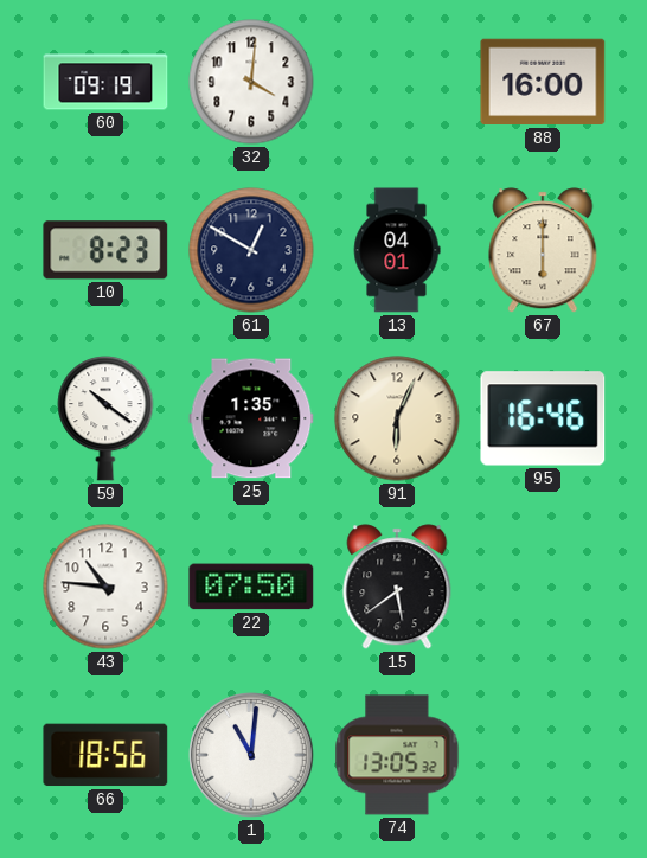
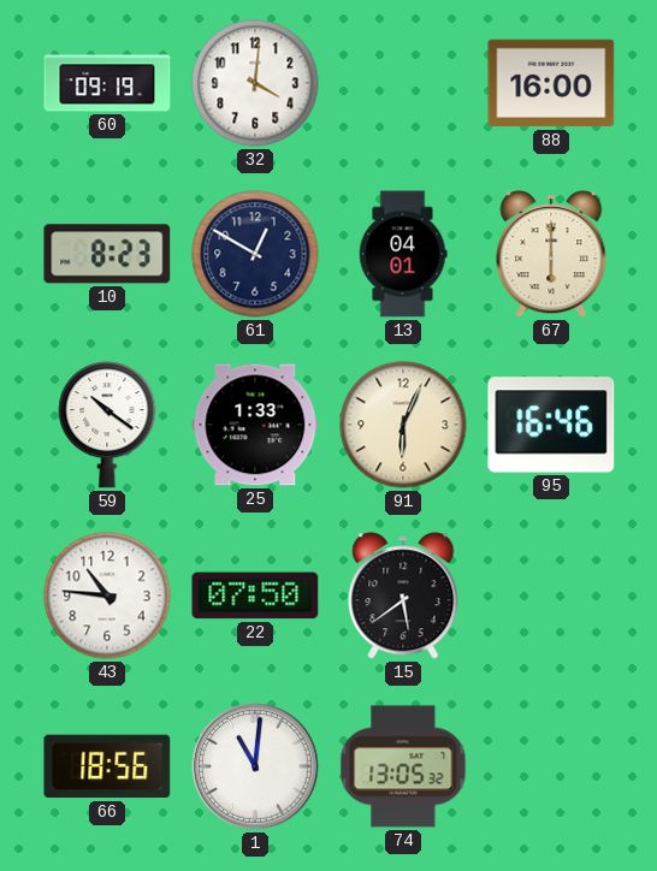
25: 1:35 -> 1:33
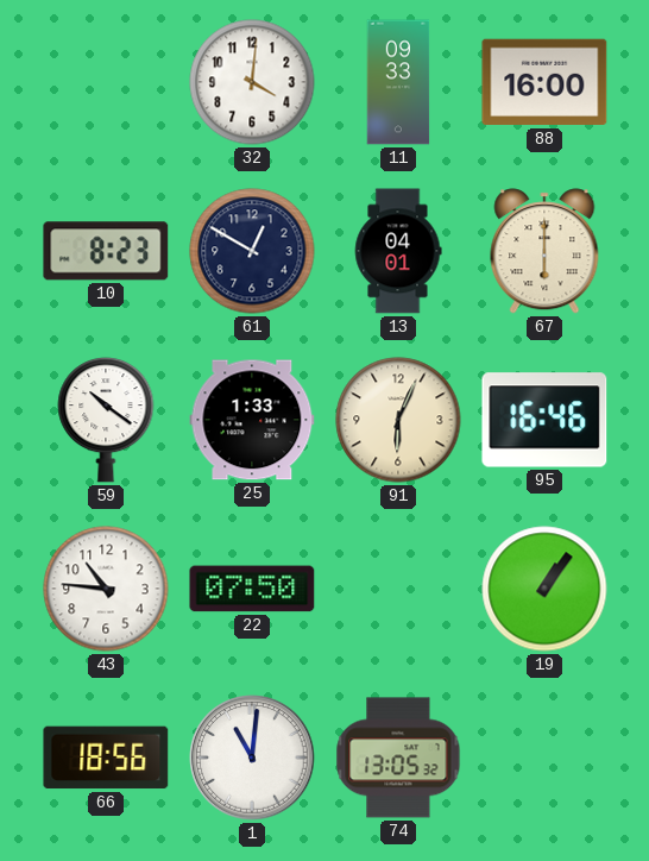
60: 09:19 -> none
11: none -> 09:33
15: 5:39 -> none
19: none -> 1:06
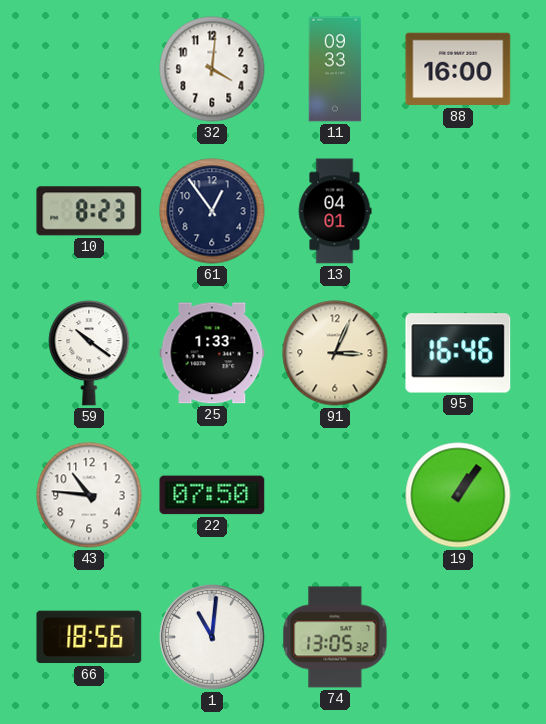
61: 12:50 -> 12:54
67: 6:00 -> none
91: 6:04 -> 3:04
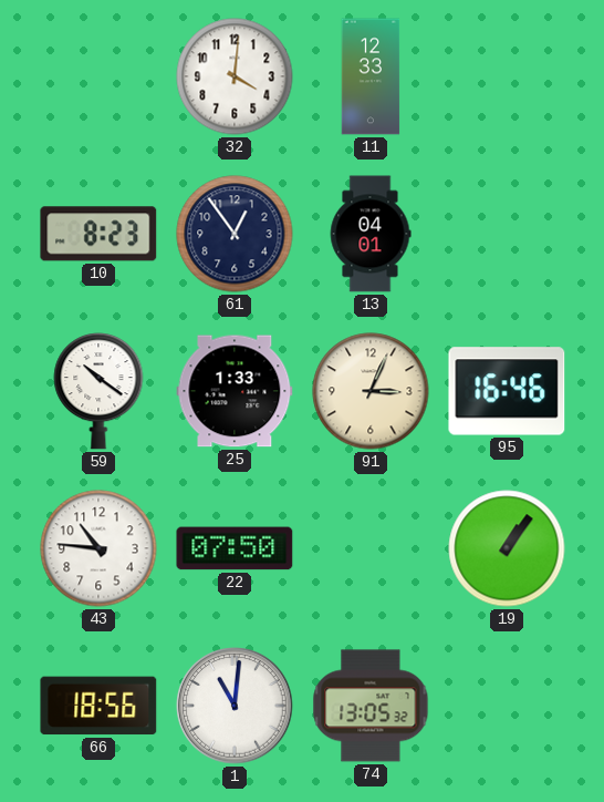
11: 09:33 -> 12:33
88: 16:00 -> none
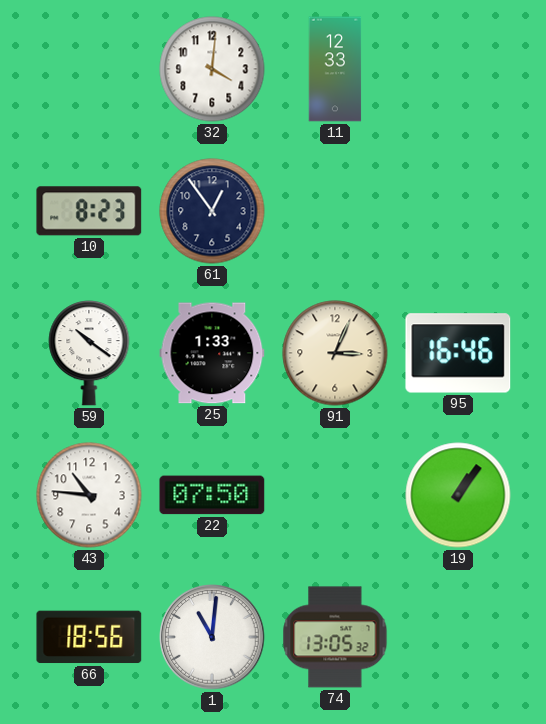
13: 04:01 -> none
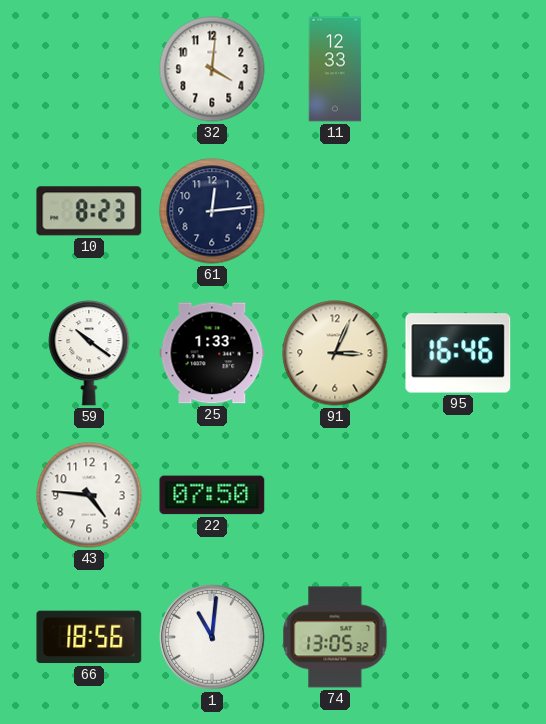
61: 12:54 -> 12:14
43: 10:46 -> 4:46
19: 1:06 -> none
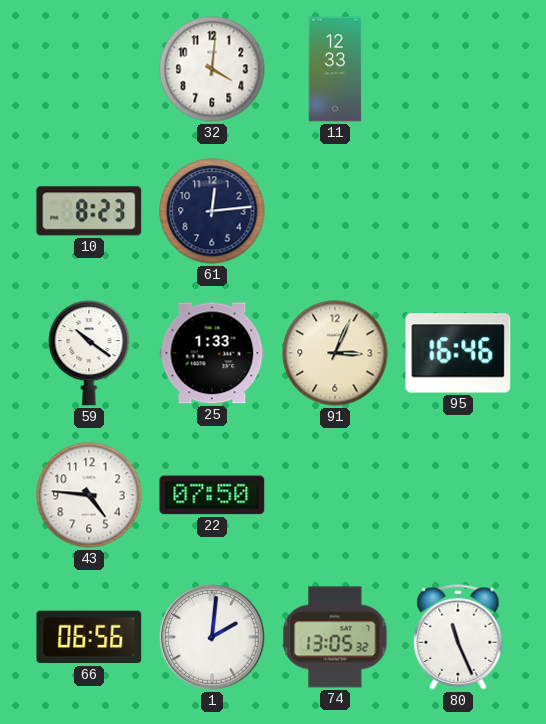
66: 18:56 -> 06:56
1: 11:01 -> 2:01
80: none -> 11:26
